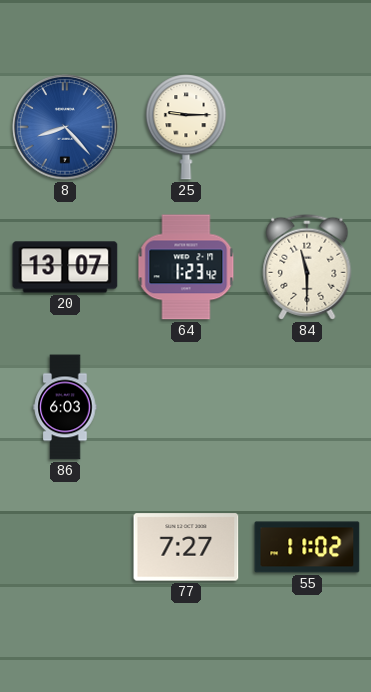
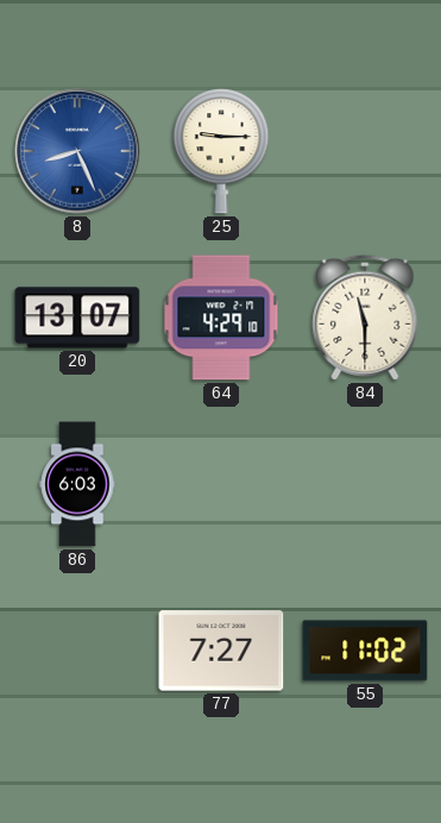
8: 8:23 -> 8:26
64: 1:23 -> 4:29
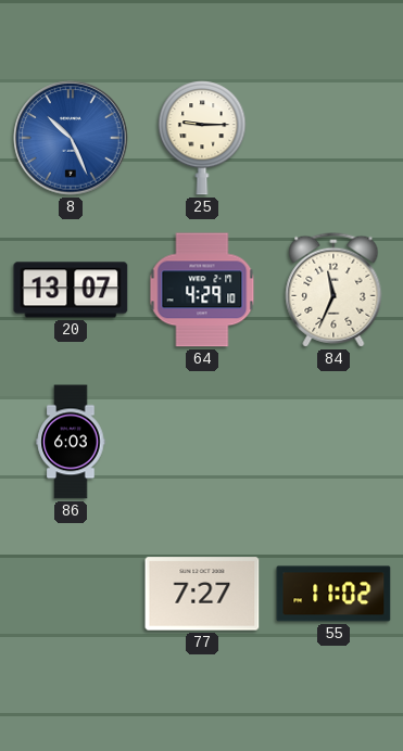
8: 8:26 -> 10:26
84: 11:30 -> 11:34
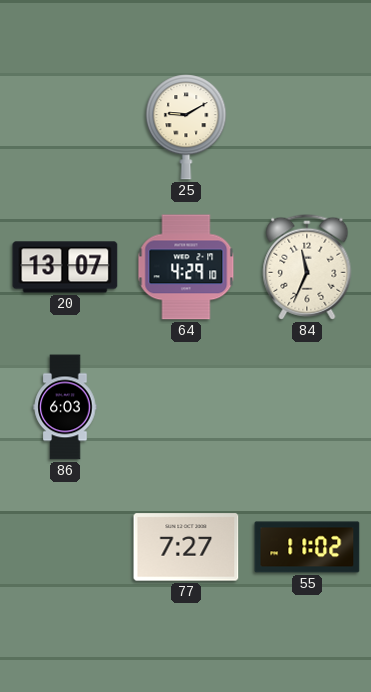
8: 10:26 -> none
25: 9:15 -> 9:10
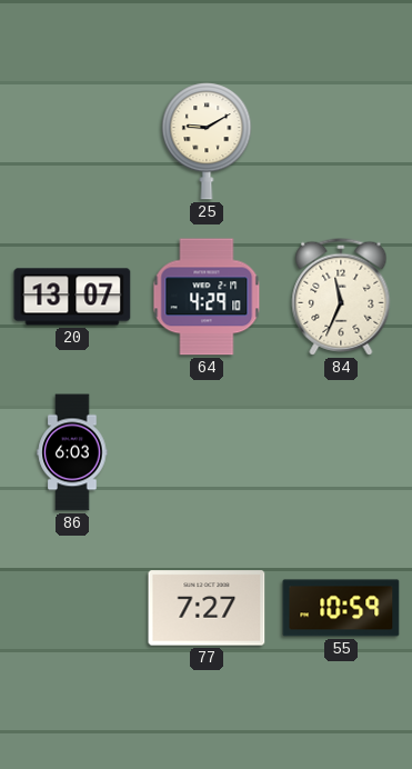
55: 11:02 -> 10:59
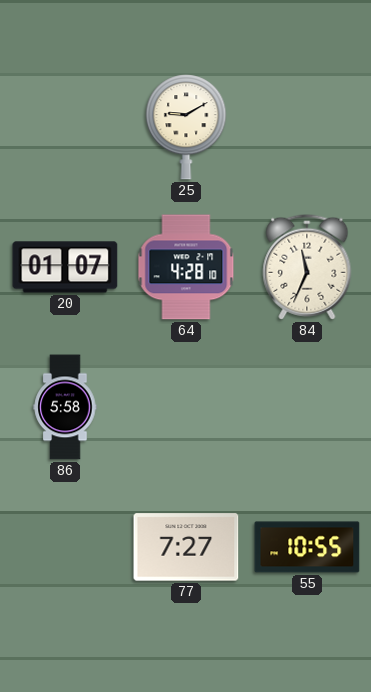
20: 13:07 -> 01:07
64: 4:29 -> 4:28
86: 6:03 -> 5:58
55: 10:59 -> 10:55
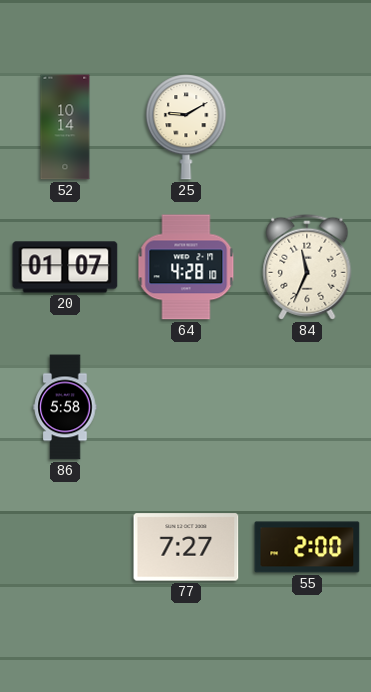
52: none -> 10:14
55: 10:55 -> 2:00
